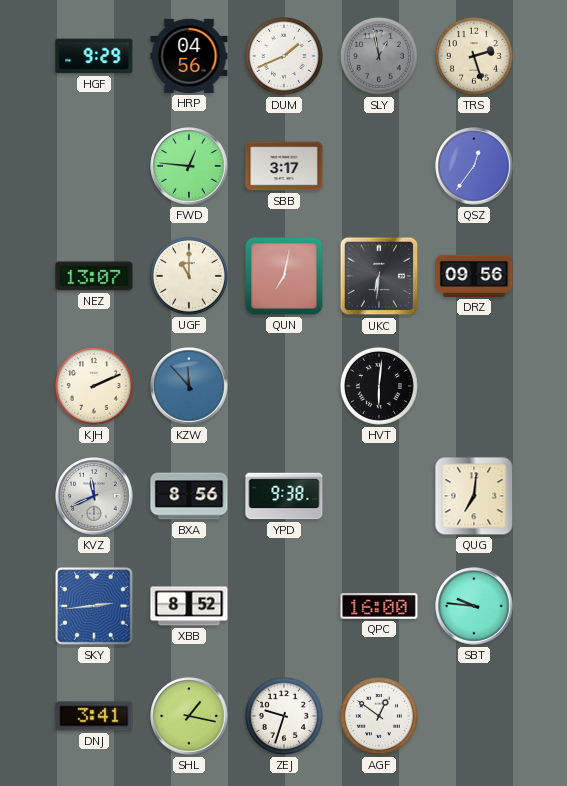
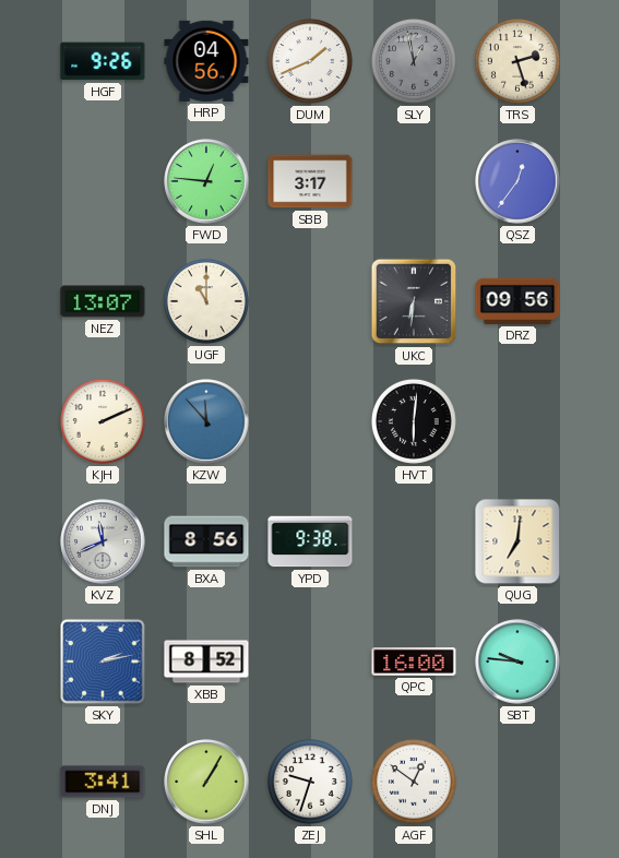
HGF: 9:29 -> 9:26
QUN: 7:02 -> none
SKY: 2:44 -> 2:13
SHL: 1:17 -> 1:05
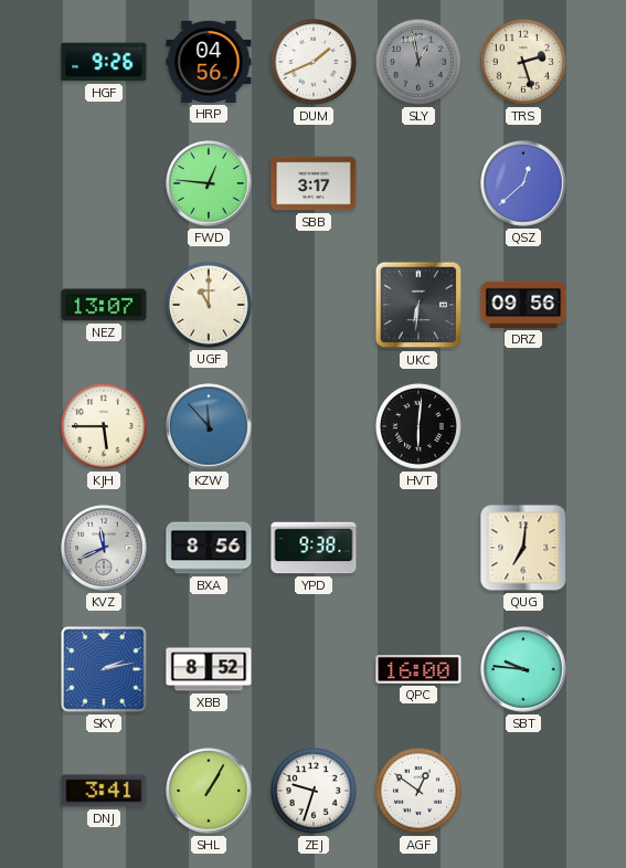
QSZ: 12:36 -> 12:38
KJH: 2:11 -> 5:45
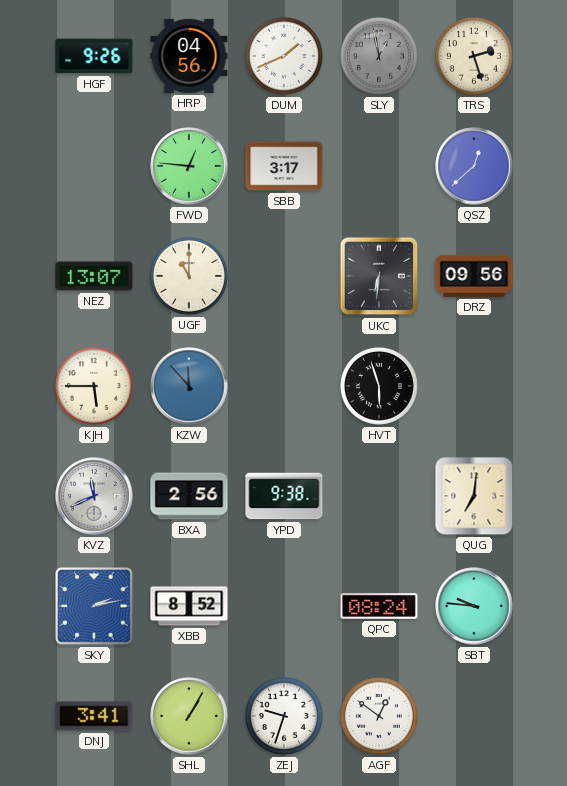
HVT: 6:01 -> 5:57
BXA: 8:56 -> 2:56
QPC: 16:00 -> 08:24
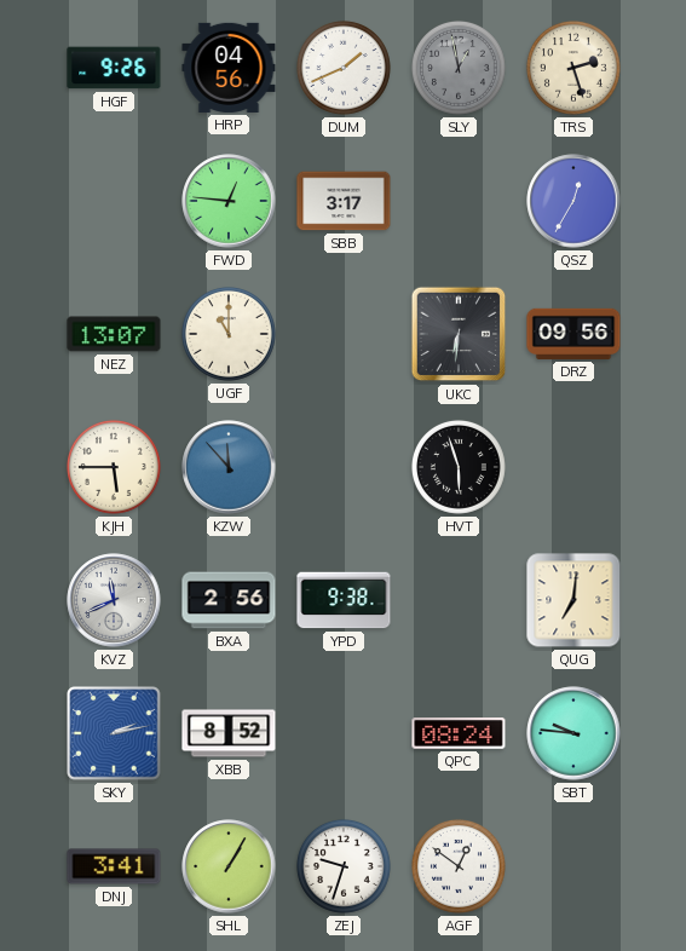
QSZ: 12:38 -> 12:35
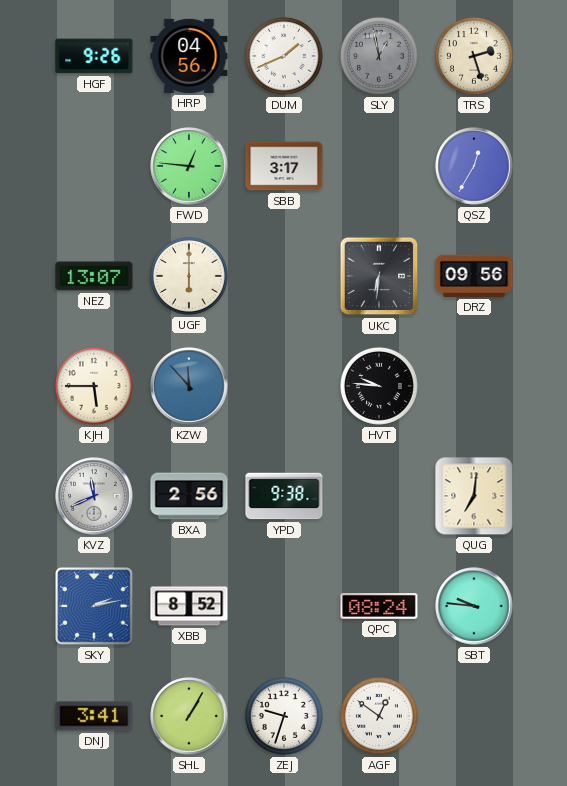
UGF: 11:00 -> 6:00
HVT: 5:57 -> 9:46
